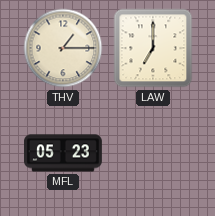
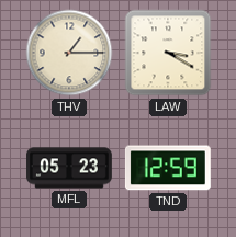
LAW: 7:00 -> 3:20
TND: none -> 12:59
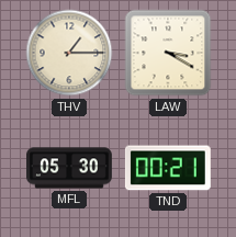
MFL: 05:23 -> 05:30
TND: 12:59 -> 00:21
